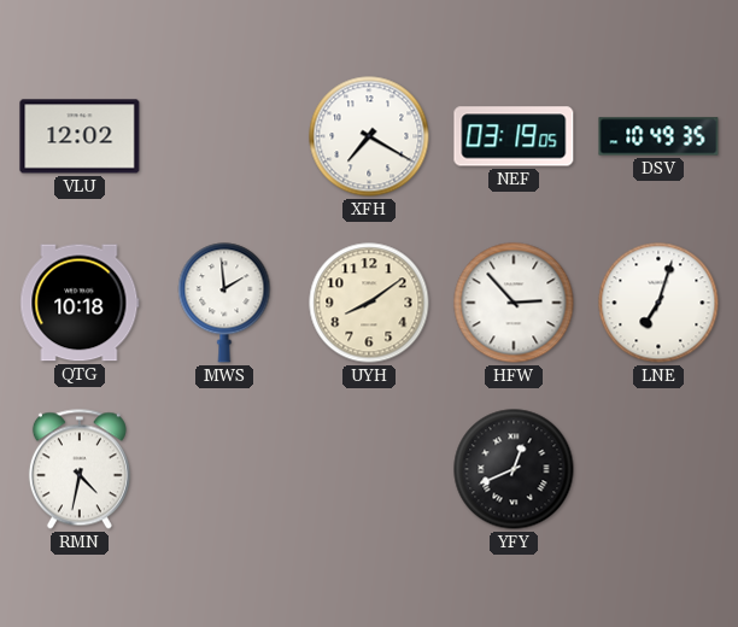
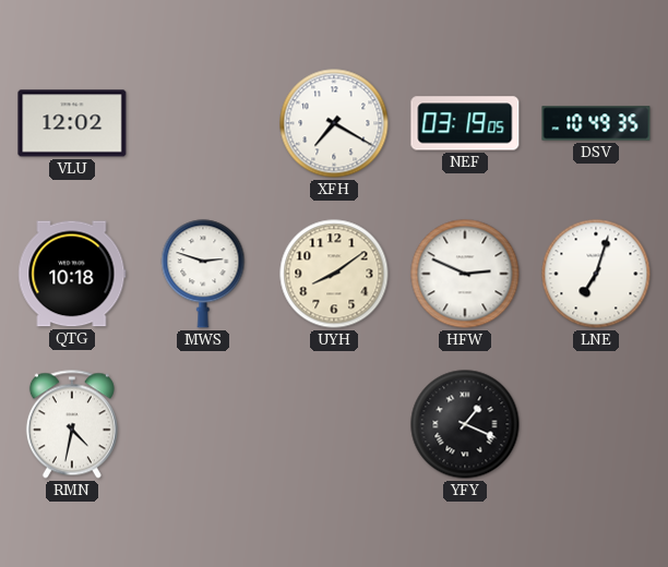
MWS: 1:59 -> 2:48
HFW: 2:53 -> 2:49
YFY: 12:41 -> 1:19
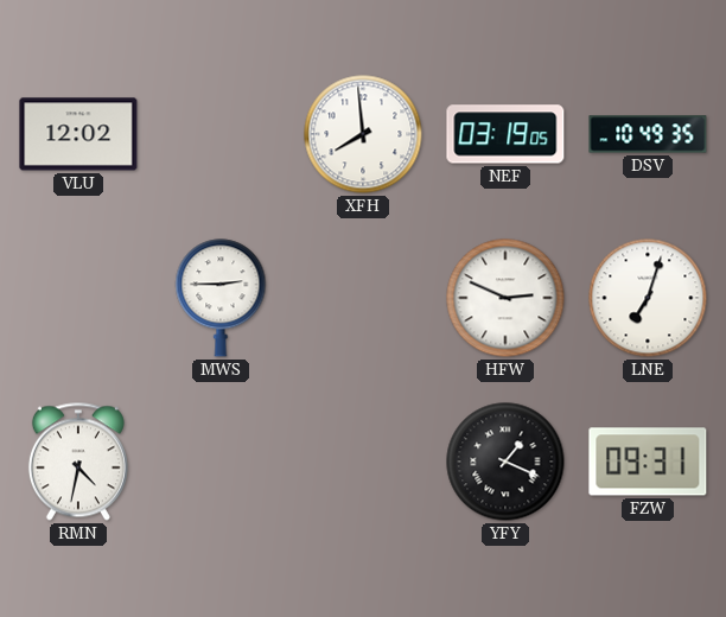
XFH: 7:20 -> 7:59
QTG: 10:18 -> none
MWS: 2:48 -> 2:45
UYH: 8:09 -> none
FZW: none -> 09:31
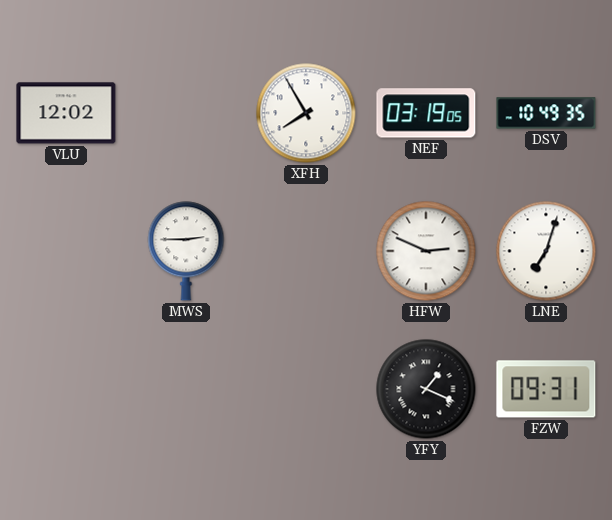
XFH: 7:59 -> 7:55
RMN: 4:32 -> none
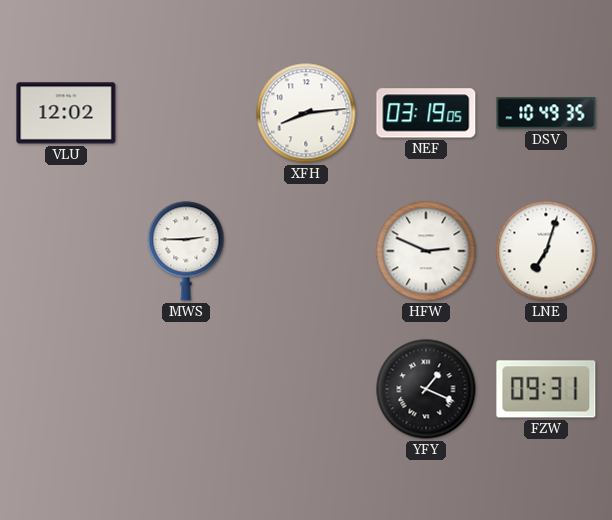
XFH: 7:55 -> 8:14
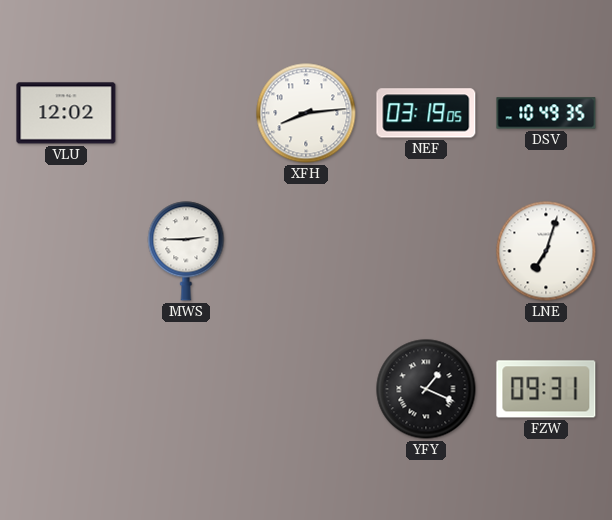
HFW: 2:49 -> none
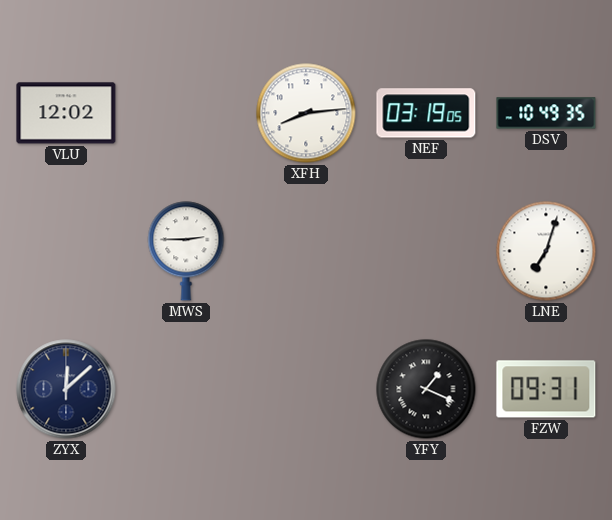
ZYX: none -> 12:08
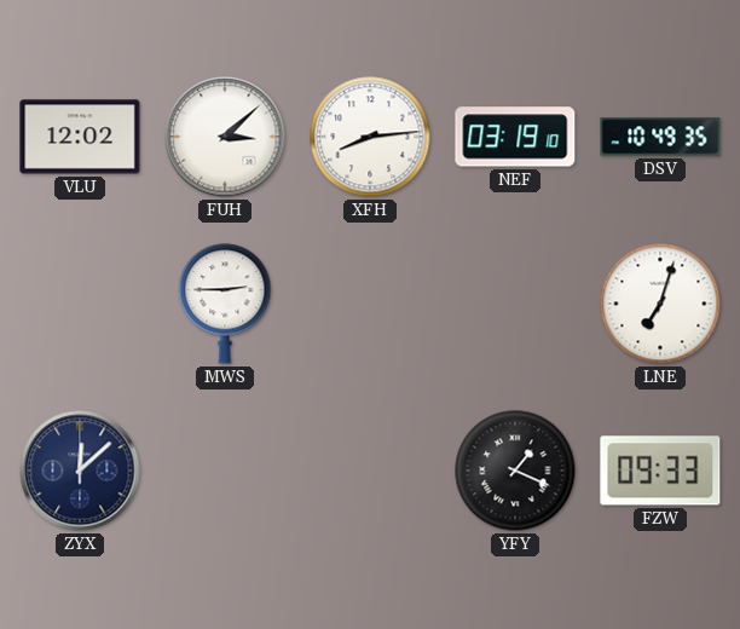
FUH: none -> 3:08
NEF: 03:19:05 -> 03:19:10
FZW: 09:31 -> 09:33
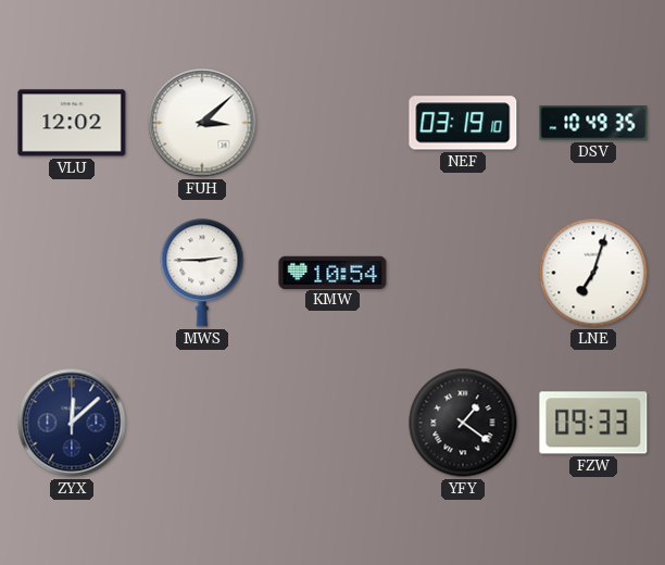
XFH: 8:14 -> none
KMW: none -> 10:54
YFY: 1:19 -> 1:21
